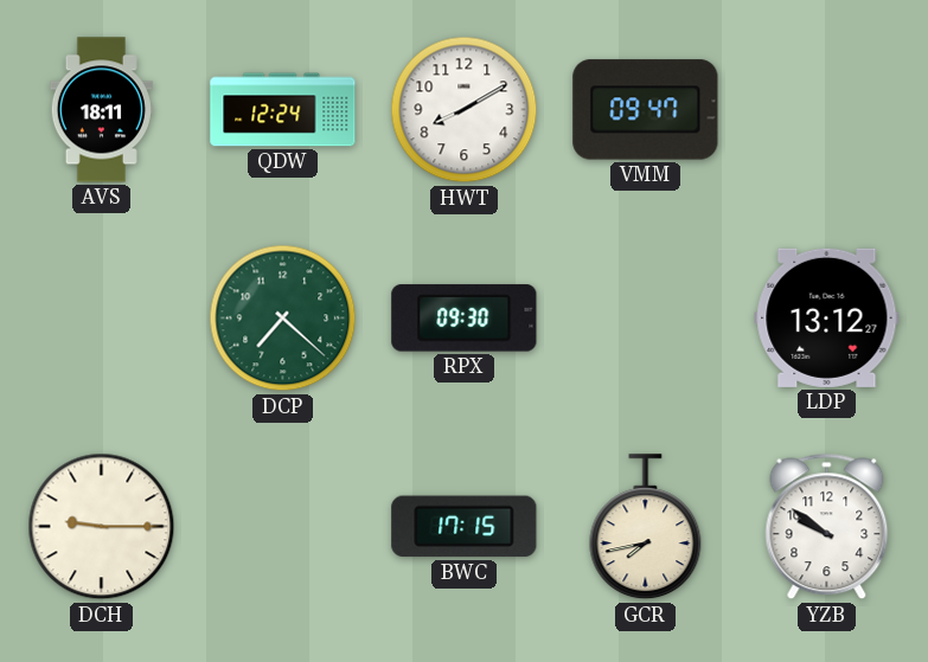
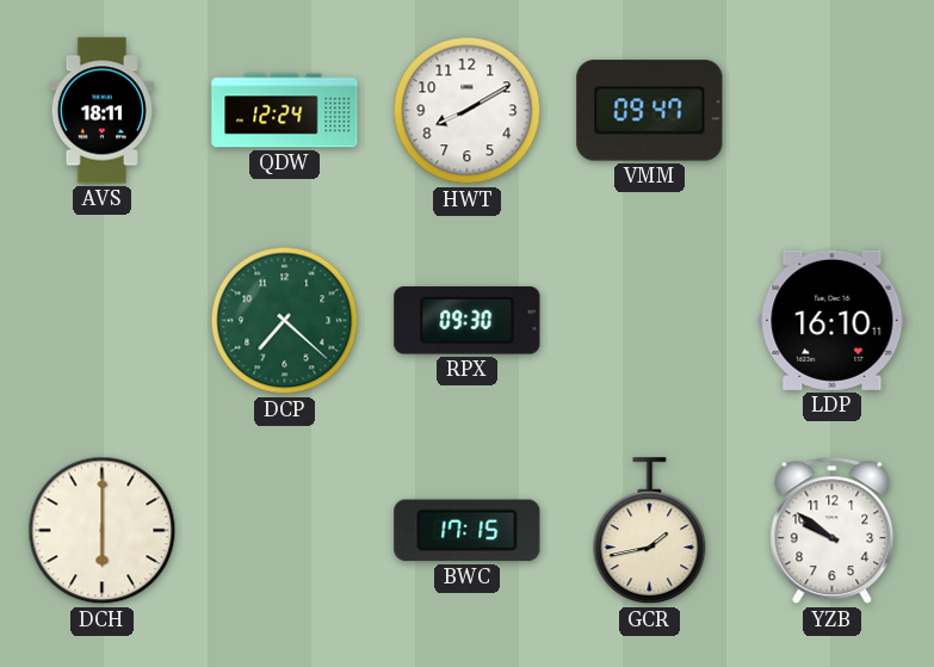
LDP: 13:12 -> 16:10
DCH: 9:15 -> 6:00
GCR: 7:43 -> 1:43
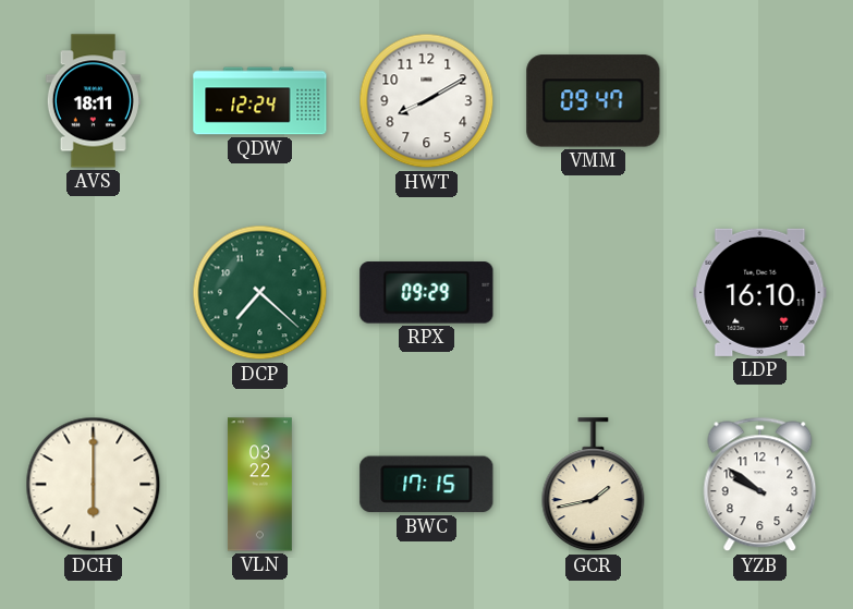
RPX: 09:30 -> 09:29
VLN: none -> 03:22
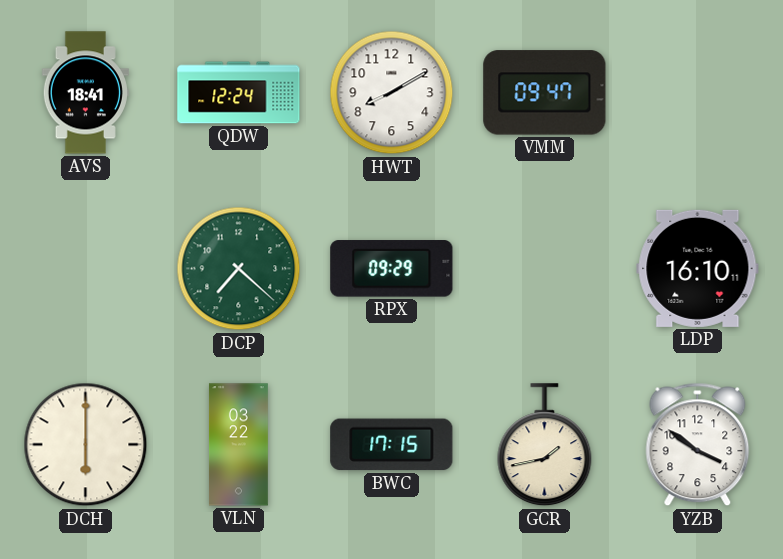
AVS: 18:11 -> 18:41
YZB: 9:51 -> 3:51
